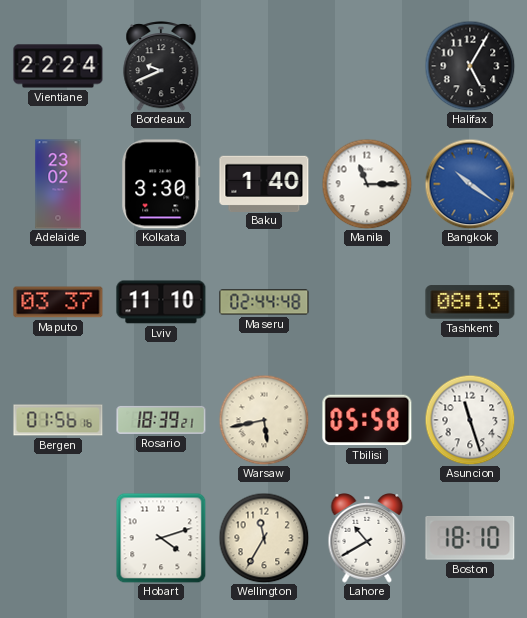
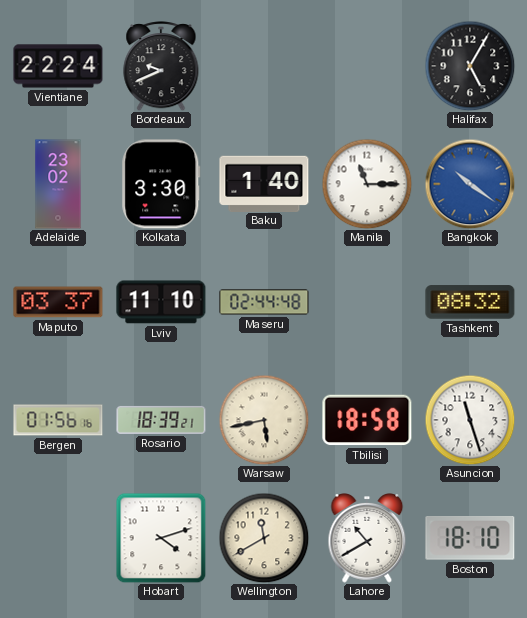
Tashkent: 08:13 -> 08:32
Tbilisi: 05:58 -> 18:58
Wellington: 11:35 -> 11:40
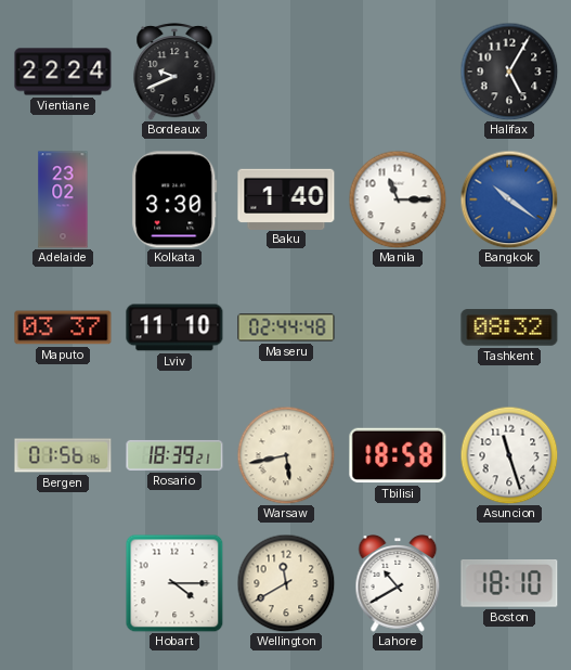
Hobart: 4:12 -> 4:15
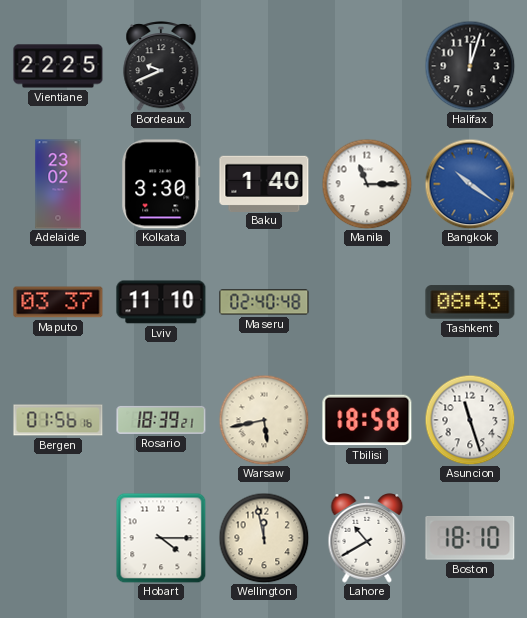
Vientiane: 22:24 -> 22:25
Halifax: 5:05 -> 12:03
Maseru: 02:44 -> 02:40
Tashkent: 08:32 -> 08:43
Wellington: 11:40 -> 11:58
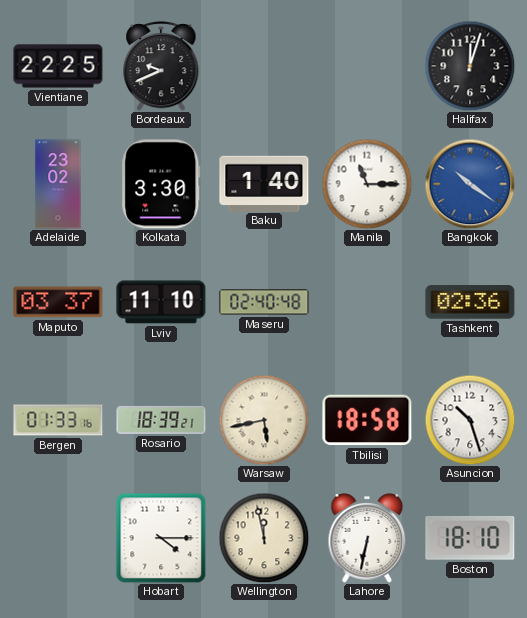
Tashkent: 08:43 -> 02:36
Bergen: 01:56 -> 01:33
Asuncion: 11:27 -> 10:27
Lahore: 10:40 -> 6:32
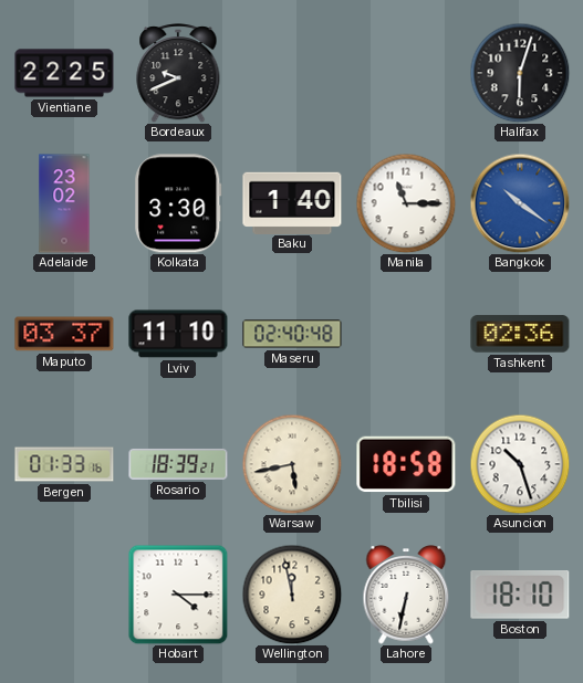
Halifax: 12:03 -> 6:03
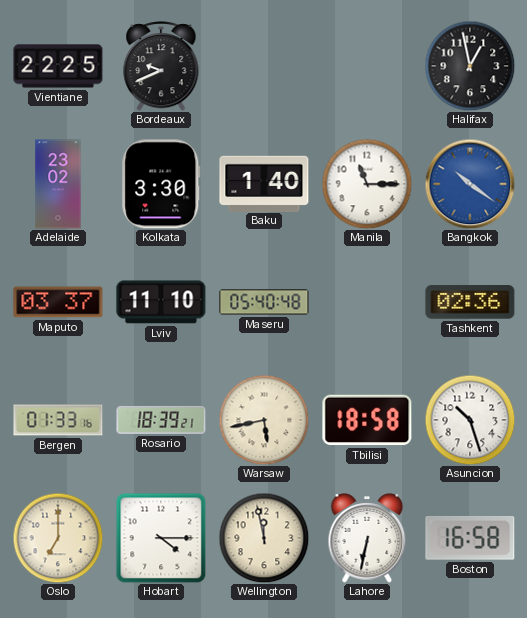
Halifax: 6:03 -> 12:58
Maseru: 02:40 -> 05:40
Oslo: none -> 7:00
Boston: 18:10 -> 16:58
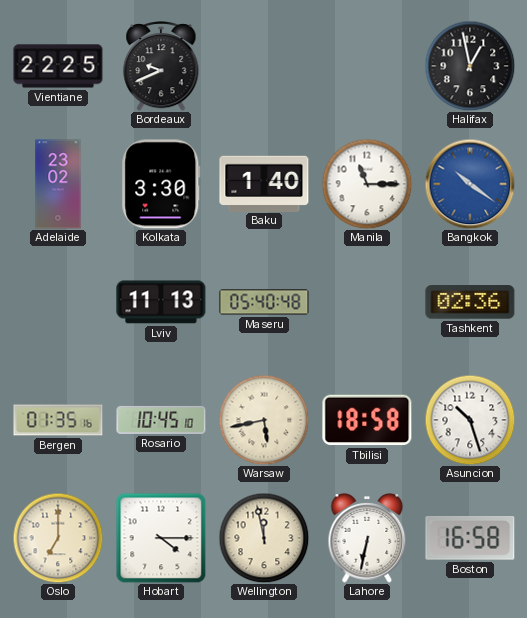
Maputo: 03:37 -> none
Lviv: 11:10 -> 11:13
Bergen: 01:33 -> 01:35
Rosario: 18:39 -> 10:45
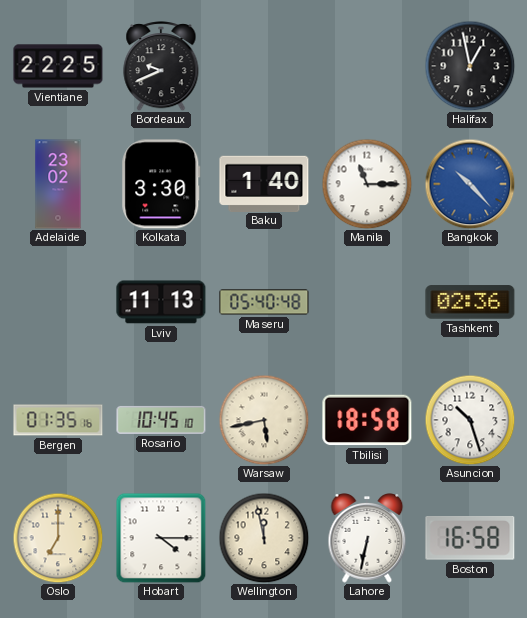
Bangkok: 10:21 -> 10:23
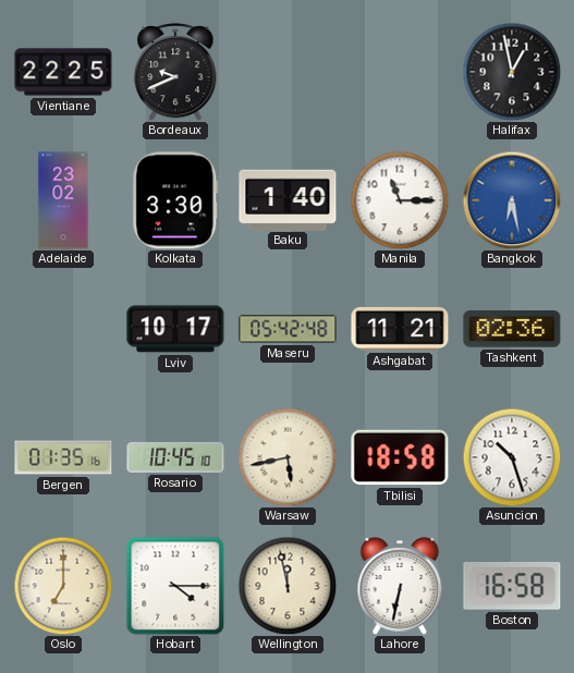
Bangkok: 10:23 -> 6:28
Lviv: 11:13 -> 10:17
Maseru: 05:40 -> 05:42
Ashgabat: none -> 11:21
